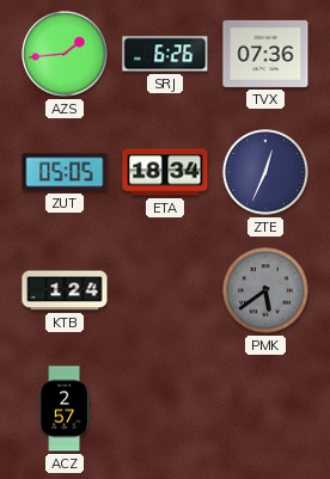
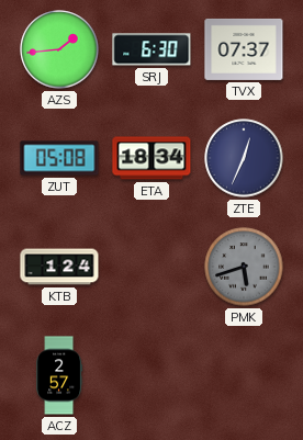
SRJ: 6:26 -> 6:30
TVX: 07:36 -> 07:37
ZUT: 05:05 -> 05:08
PMK: 5:39 -> 5:42
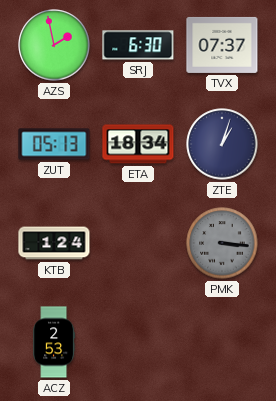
AZS: 1:44 -> 1:58
ZUT: 05:08 -> 05:13
ZTE: 12:34 -> 1:03
PMK: 5:42 -> 3:16
ACZ: 2:57 -> 2:53
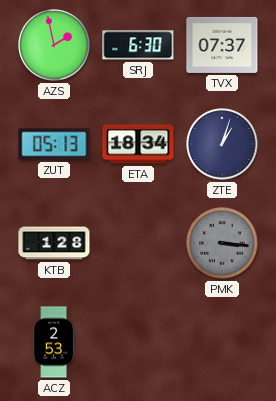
KTB: 1:24 -> 1:28
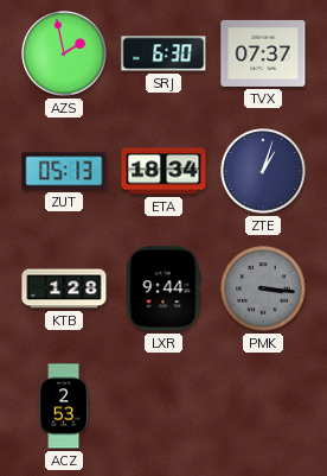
LXR: none -> 9:44
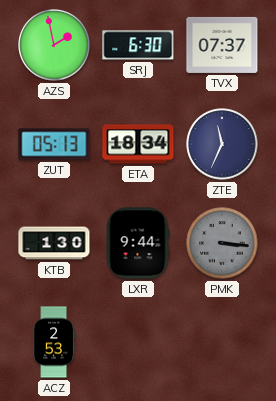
ZTE: 1:03 -> 11:34
KTB: 1:28 -> 1:30
